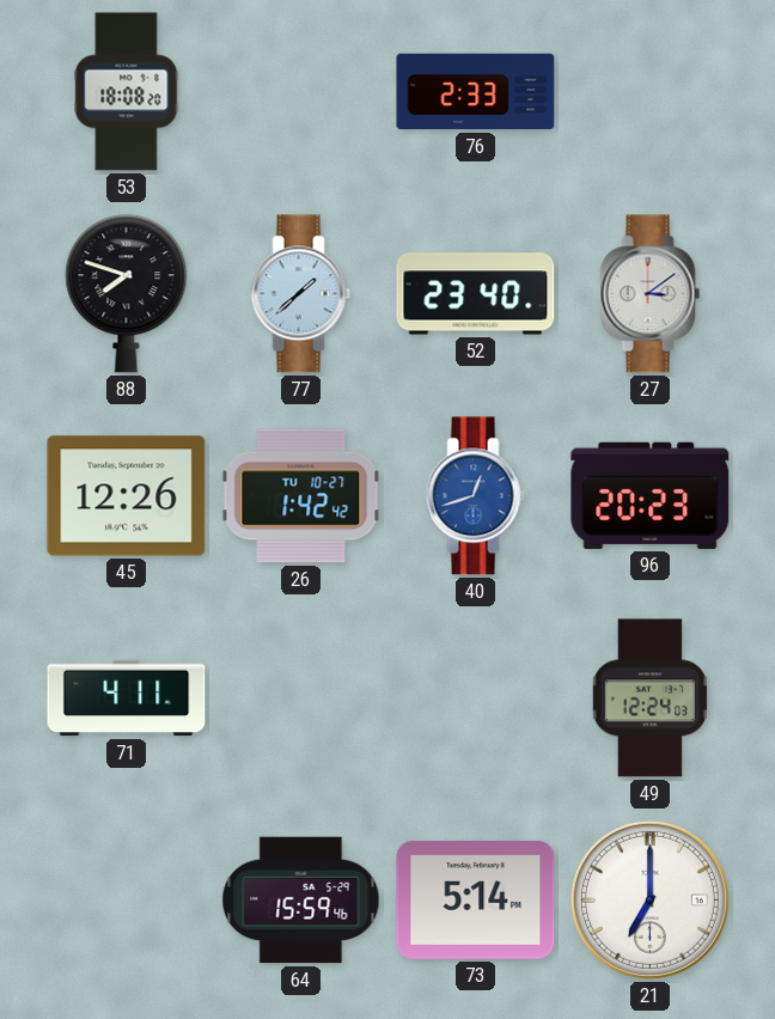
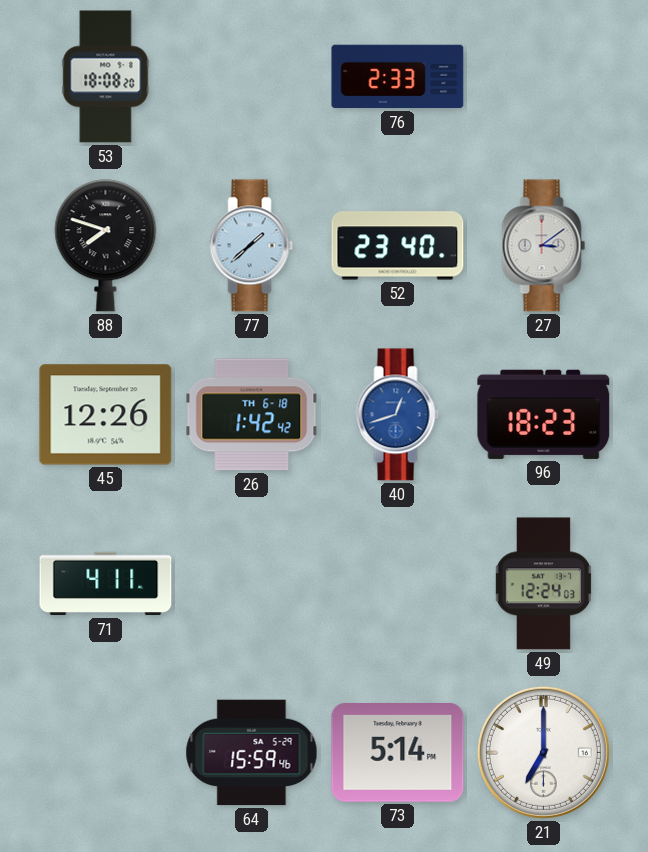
26 date: TU 10-27 -> TH 6-18
96: 20:23 -> 18:23
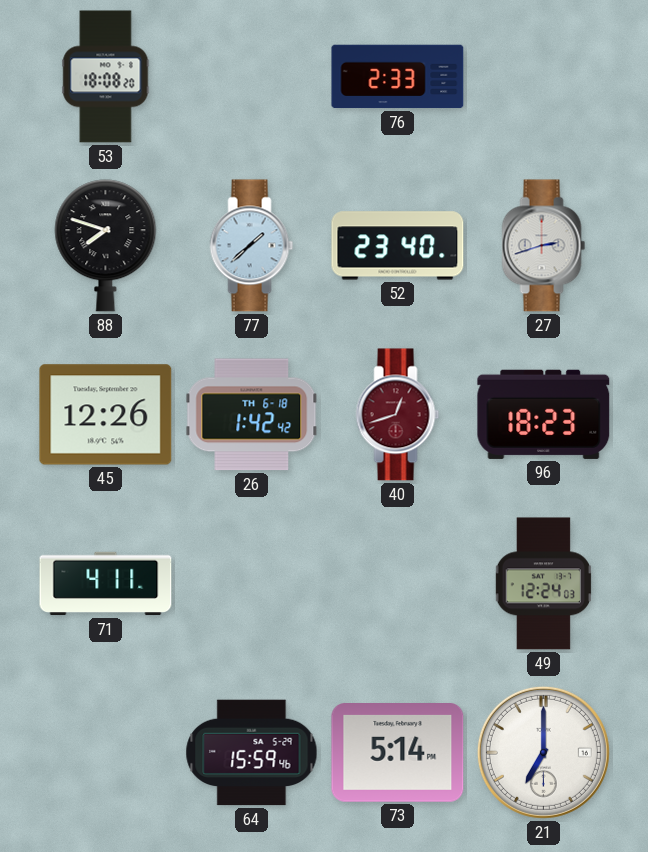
27: 3:09 -> 2:42
40 dial: blue -> burgundy
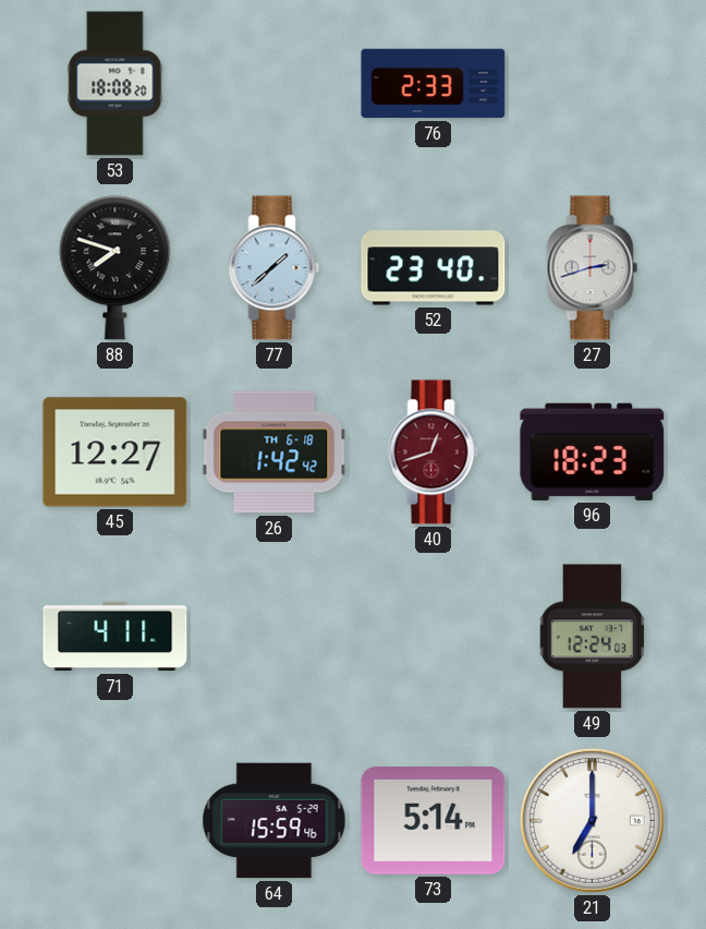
45: 12:26 -> 12:27
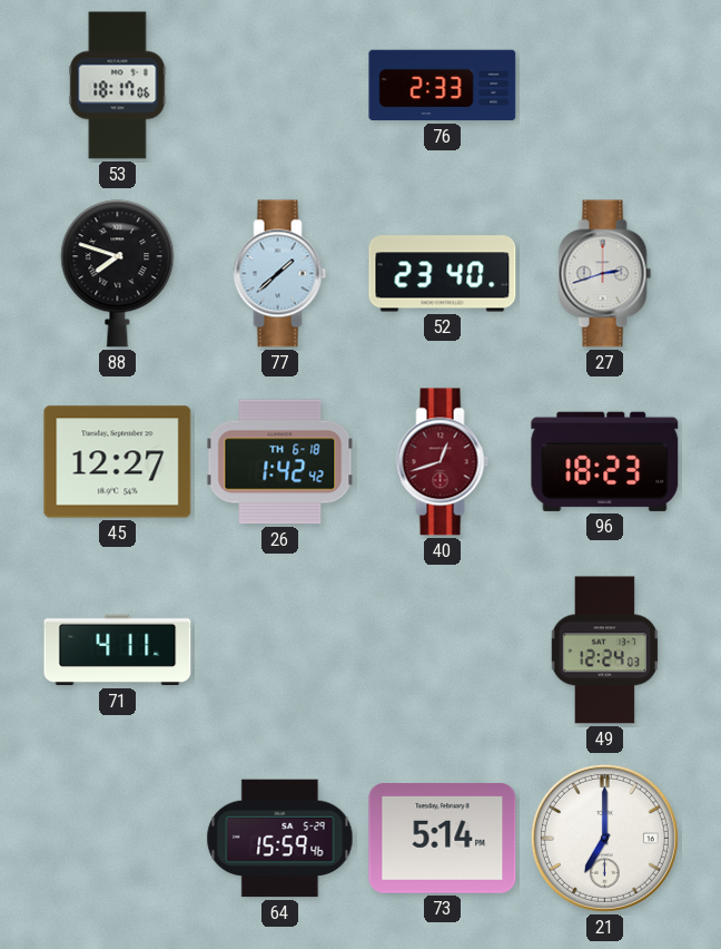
53: 18:08 -> 18:17
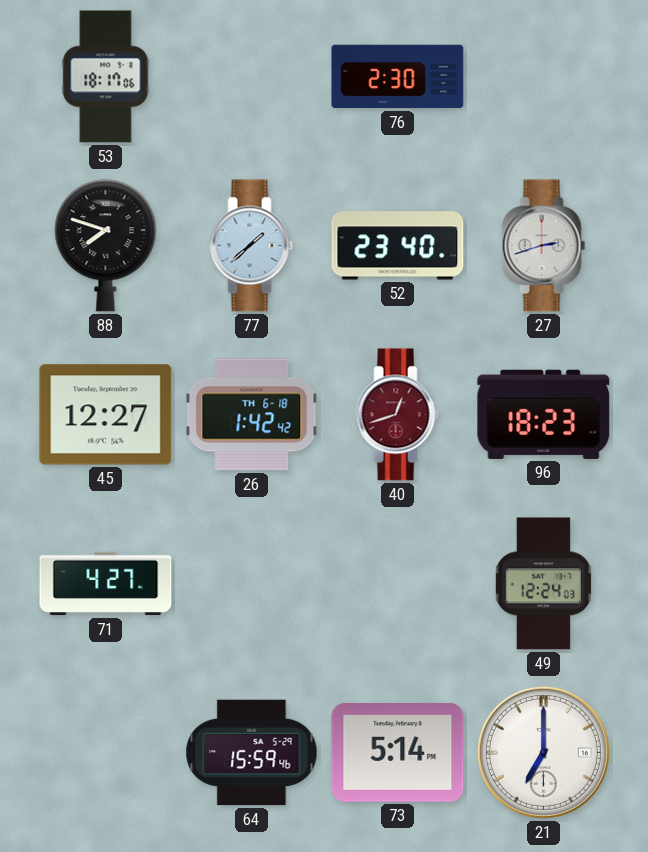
76: 2:33 -> 2:30
71: 4:11 -> 4:27
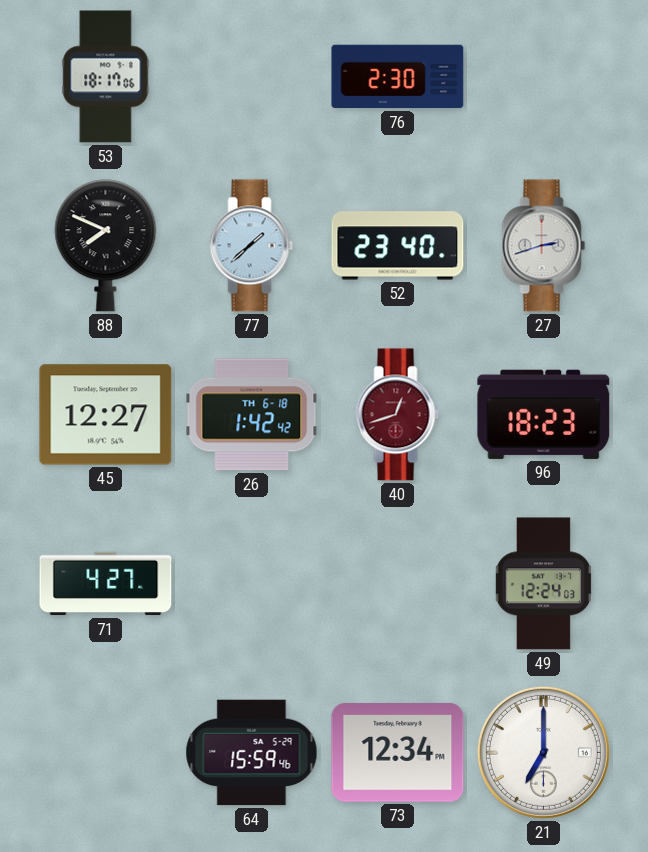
88: 7:48 -> 7:49
73: 5:14 -> 12:34
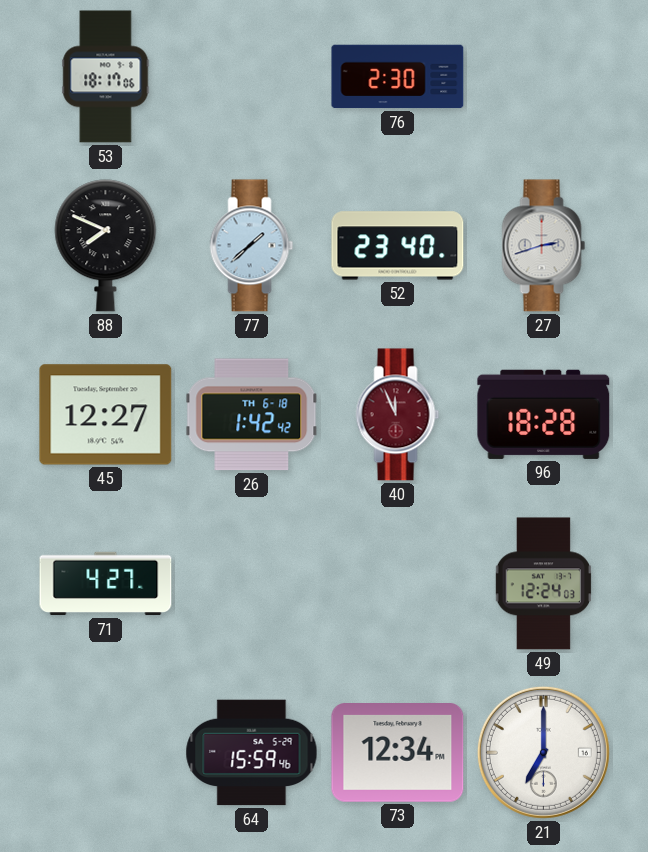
40: 12:42 -> 11:56
96: 18:23 -> 18:28
